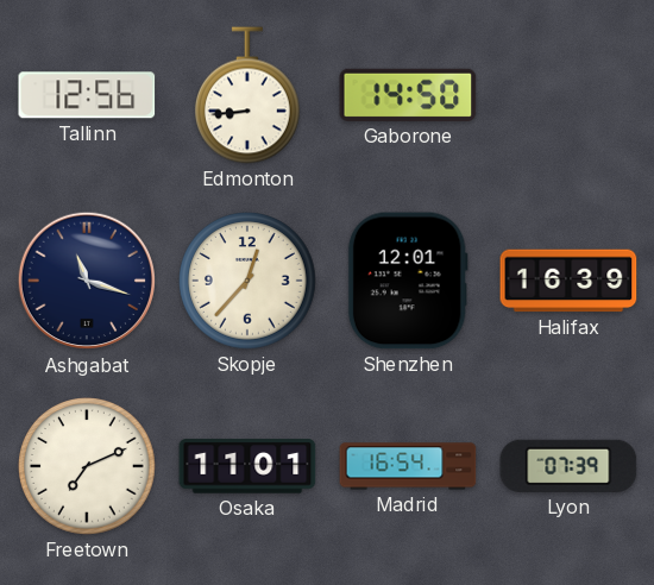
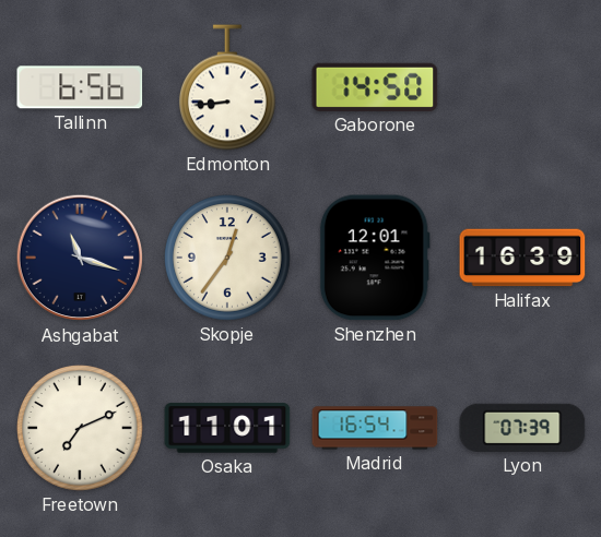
Tallinn: 12:56 -> 6:56
Skopje: 12:37 -> 12:36
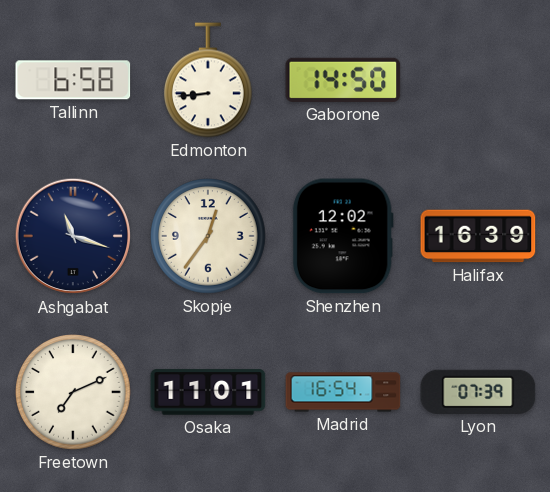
Tallinn: 6:56 -> 6:58
Shenzhen: 12:01 -> 12:02
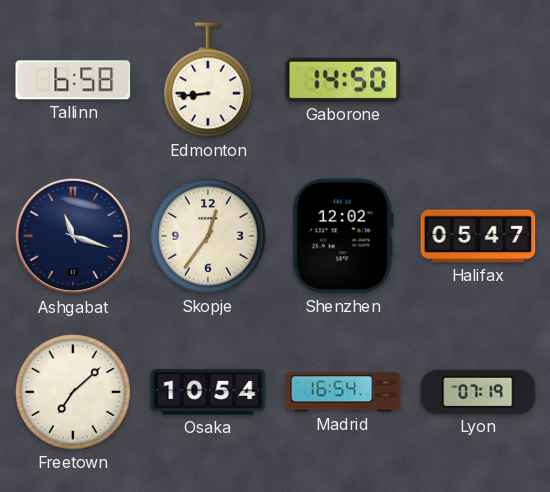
Halifax: 16:39 -> 05:47
Freetown: 7:11 -> 7:08
Osaka: 11:01 -> 10:54
Lyon: 07:39 -> 07:19
